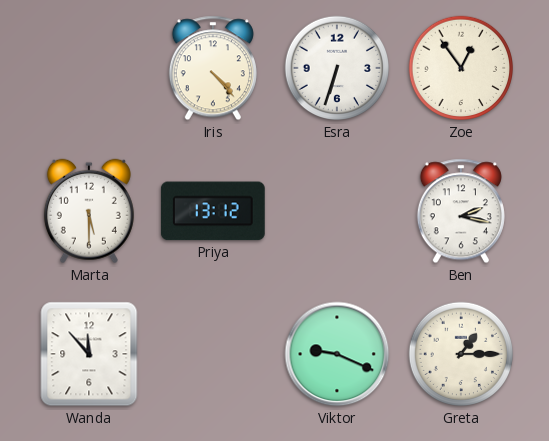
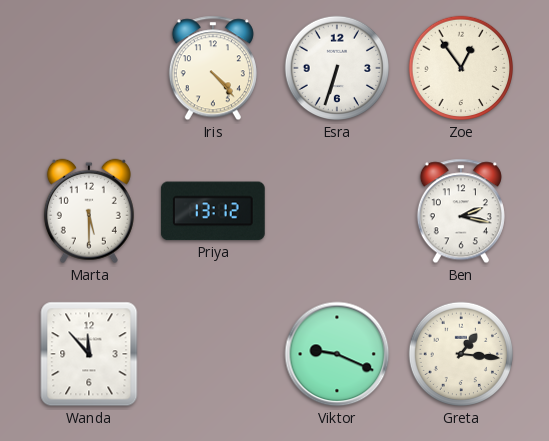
Greta: 1:15 -> 1:16
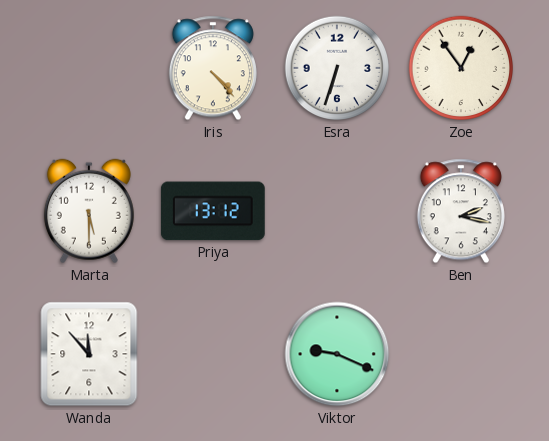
Greta: 1:16 -> none
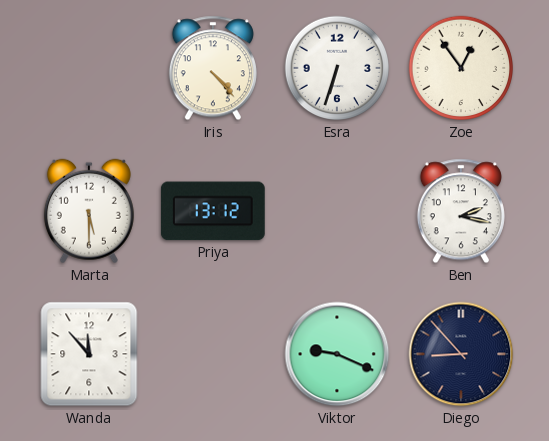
Diego: none -> 8:53
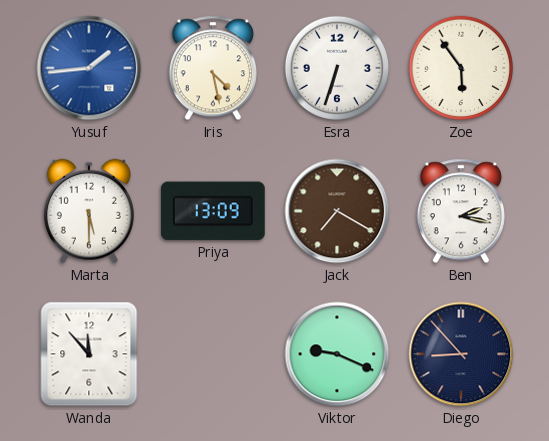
Yusuf: none -> 1:44
Iris: 4:23 -> 4:28
Zoe: 12:54 -> 5:54
Priya: 13:12 -> 13:09
Jack: none -> 7:20
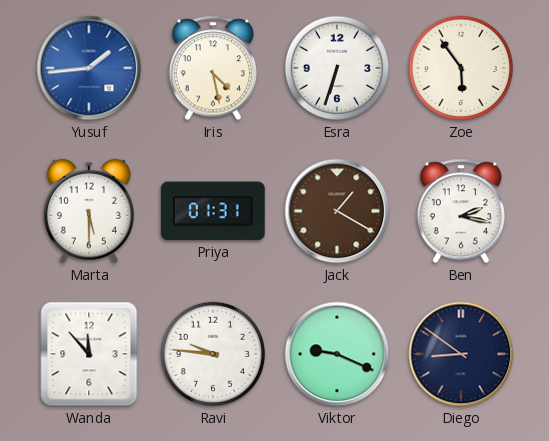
Priya: 13:09 -> 01:31
Jack: 7:20 -> 1:20
Ravi: none -> 9:46
Diego: 8:53 -> 8:51
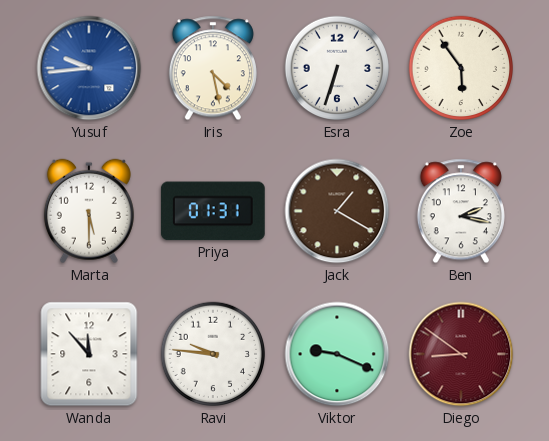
Yusuf: 1:44 -> 9:44
Diego dial: navy -> burgundy
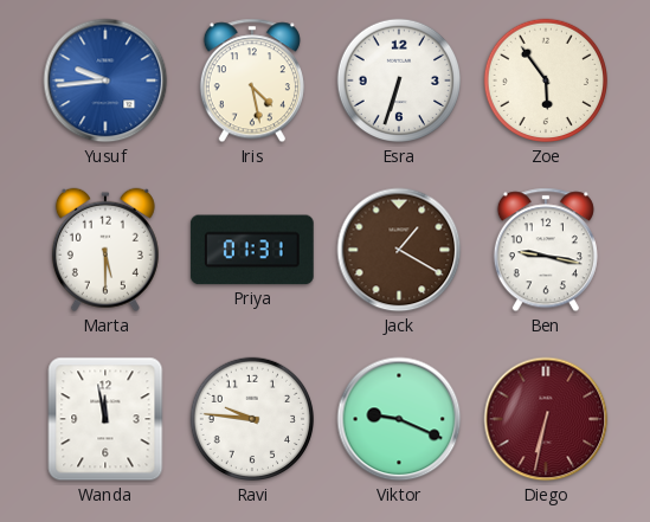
Ben: 2:17 -> 9:17
Wanda: 11:53 -> 11:58
Diego: 8:51 -> 6:32
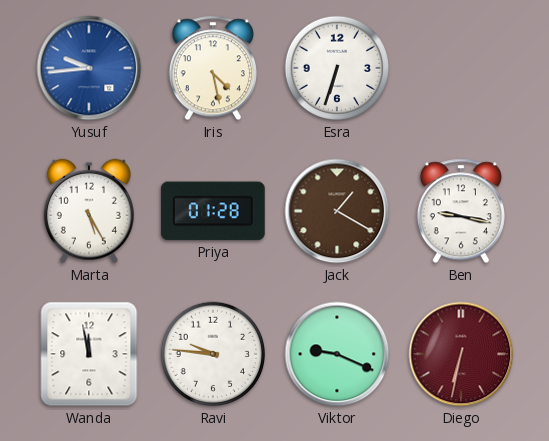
Zoe: 5:54 -> none
Marta: 5:30 -> 5:25
Priya: 01:31 -> 01:28
